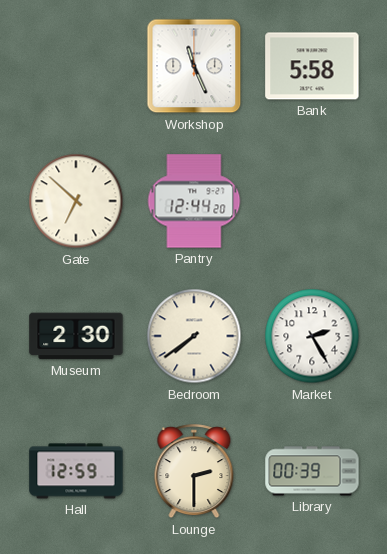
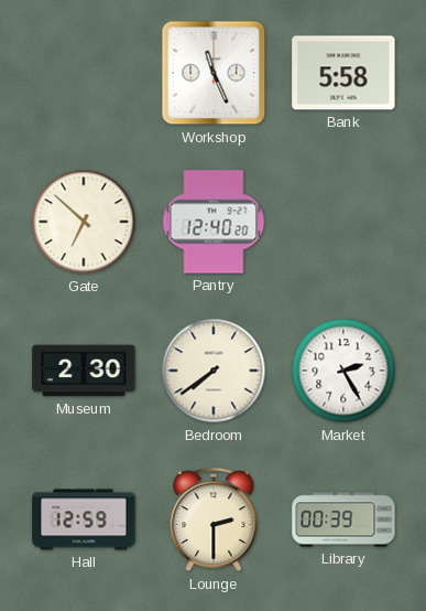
Pantry: 12:44 -> 12:40
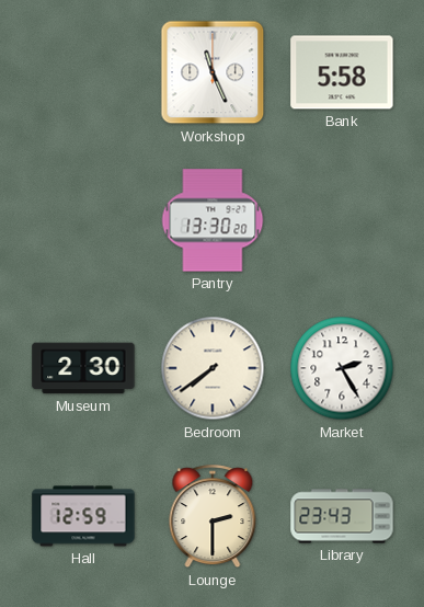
Gate: 6:52 -> none
Pantry: 12:40 -> 13:30
Library: 00:39 -> 23:43
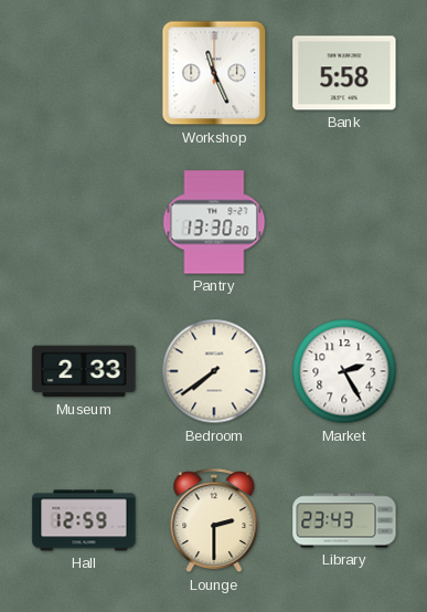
Museum: 2:30 -> 2:33
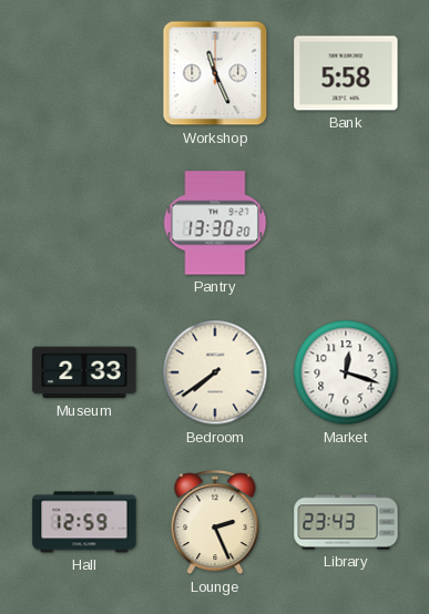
Market: 2:25 -> 12:18
Lounge: 2:30 -> 2:26
